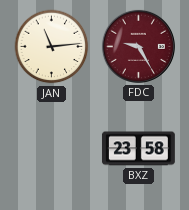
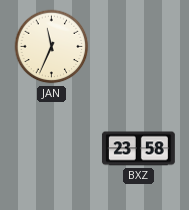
JAN: 11:14 -> 11:34
FDC: 9:25 -> none
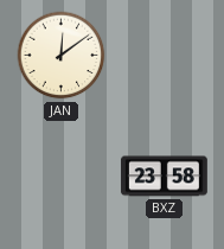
JAN: 11:34 -> 12:09
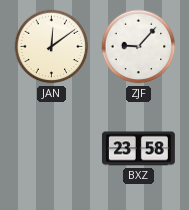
ZJF: none -> 9:07
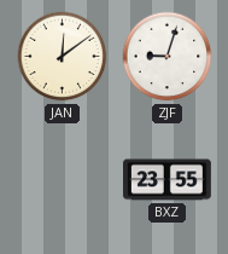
ZJF: 9:07 -> 9:03
BXZ: 23:58 -> 23:55
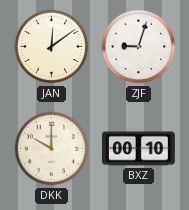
DKK: none -> 10:00
BXZ: 23:55 -> 00:10
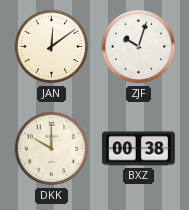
ZJF: 9:03 -> 10:03
BXZ: 00:10 -> 00:38
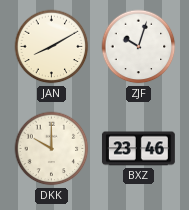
JAN: 12:09 -> 8:10
BXZ: 00:38 -> 23:46
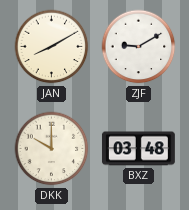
ZJF: 10:03 -> 9:10
BXZ: 23:46 -> 03:48
